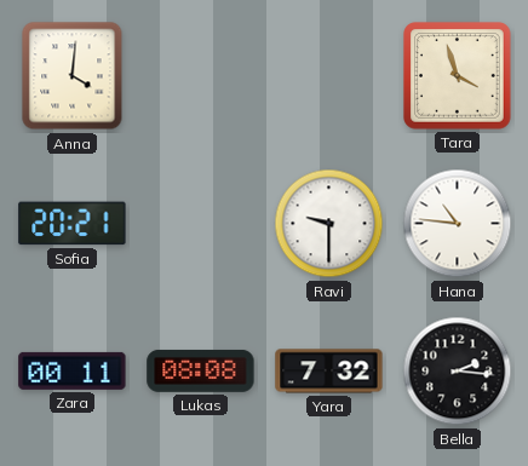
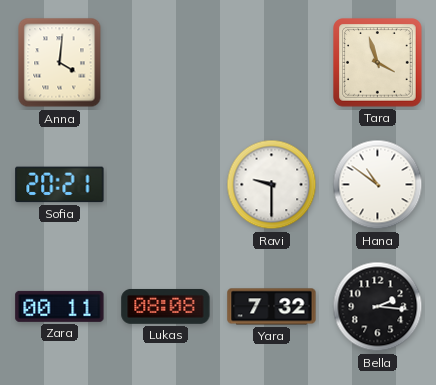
Hana: 10:46 -> 10:51
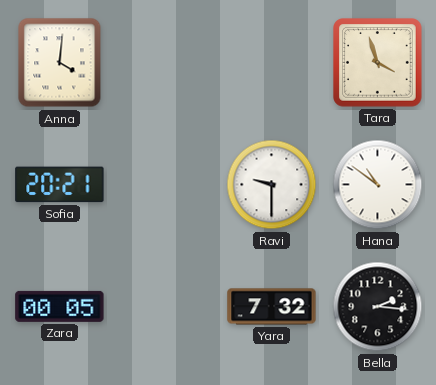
Zara: 00:11 -> 00:05
Lukas: 08:08 -> none
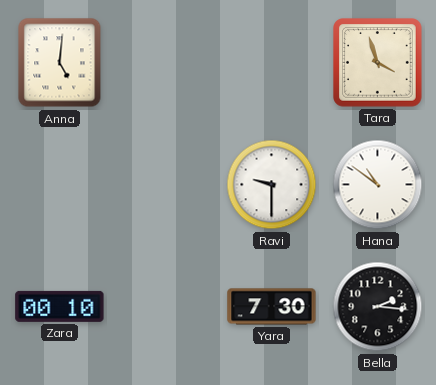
Anna: 4:01 -> 5:01
Sofia: 20:21 -> none
Zara: 00:05 -> 00:10
Yara: 7:32 -> 7:30
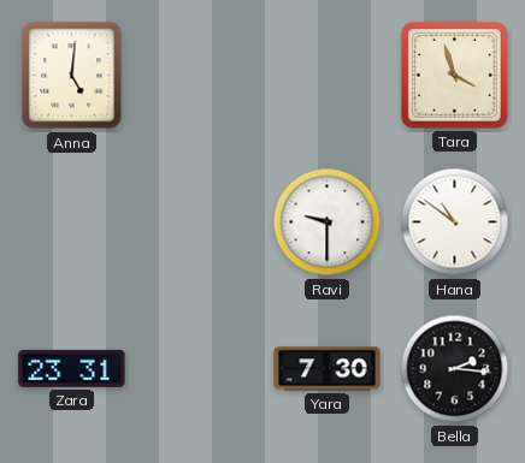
Zara: 00:10 -> 23:31
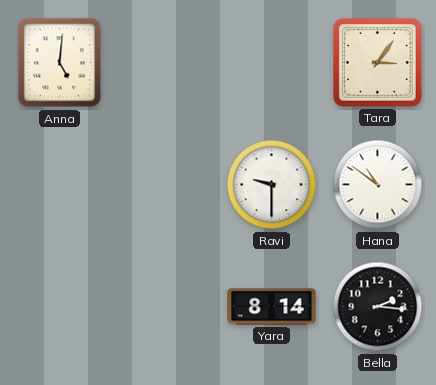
Tara: 3:57 -> 3:06
Zara: 23:31 -> none
Yara: 7:30 -> 8:14
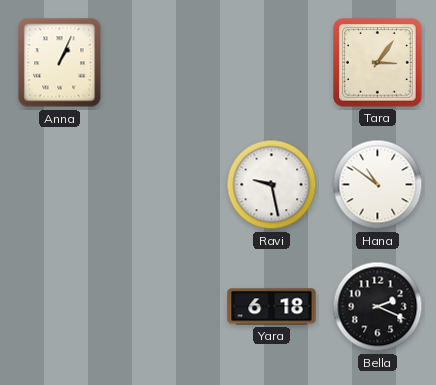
Anna: 5:01 -> 1:04
Ravi: 9:30 -> 9:28
Yara: 8:14 -> 6:18
Bella: 2:16 -> 2:19
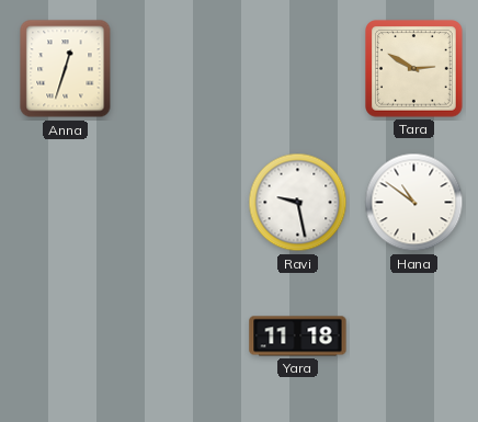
Anna: 1:04 -> 12:33
Tara: 3:06 -> 2:50
Yara: 6:18 -> 11:18
Bella: 2:19 -> none
